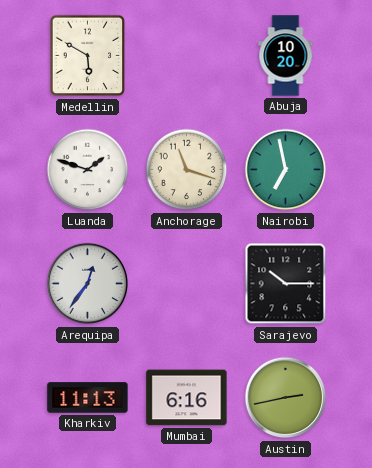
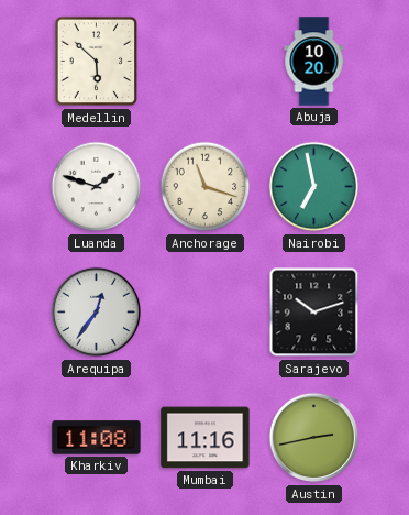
Medellin: 5:50 -> 5:52
Sarajevo: 10:15 -> 10:12
Kharkiv: 11:13 -> 11:08
Mumbai: 6:16 -> 11:16
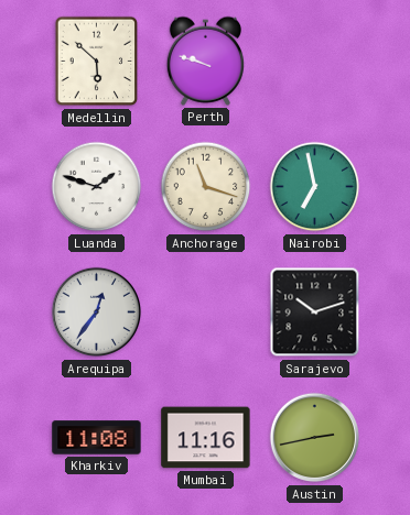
Perth: none -> 9:48
Abuja: 10:20 -> none
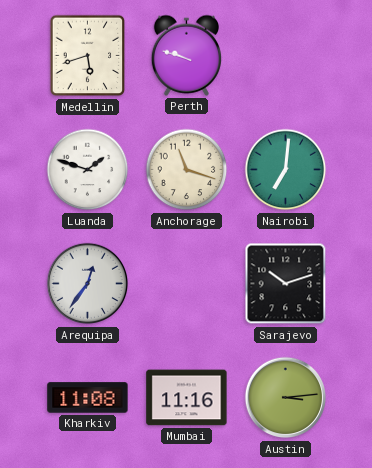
Medellin: 5:52 -> 5:42
Nairobi: 6:58 -> 7:01
Austin: 2:43 -> 3:14
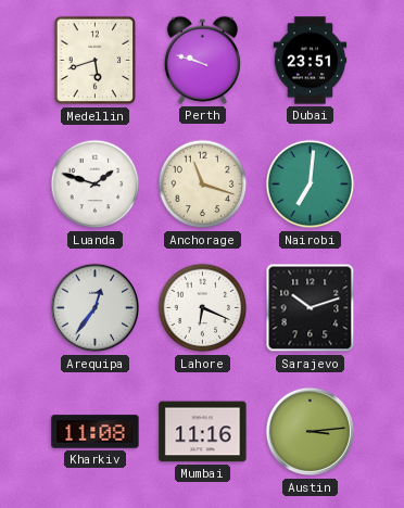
Dubai: none -> 23:51
Lahore: none -> 6:19
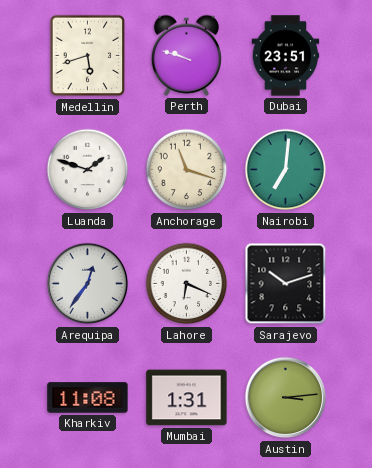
Mumbai: 11:16 -> 1:31
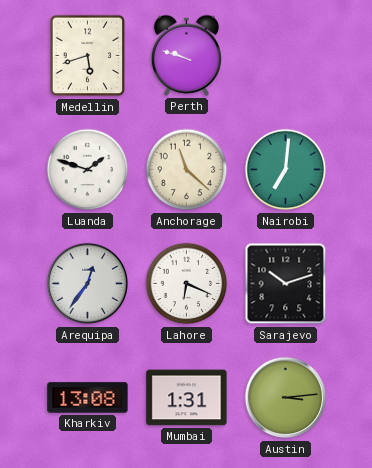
Dubai: 23:51 -> none
Anchorage: 11:18 -> 11:22
Kharkiv: 11:08 -> 13:08
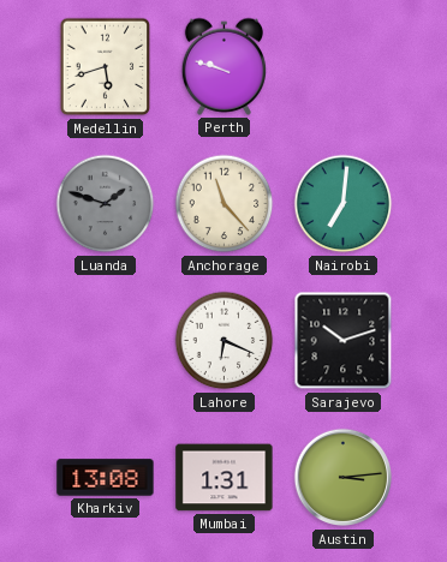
Luanda dial: white -> grey
Anchorage: 11:22 -> 11:23
Arequipa: 12:36 -> none
